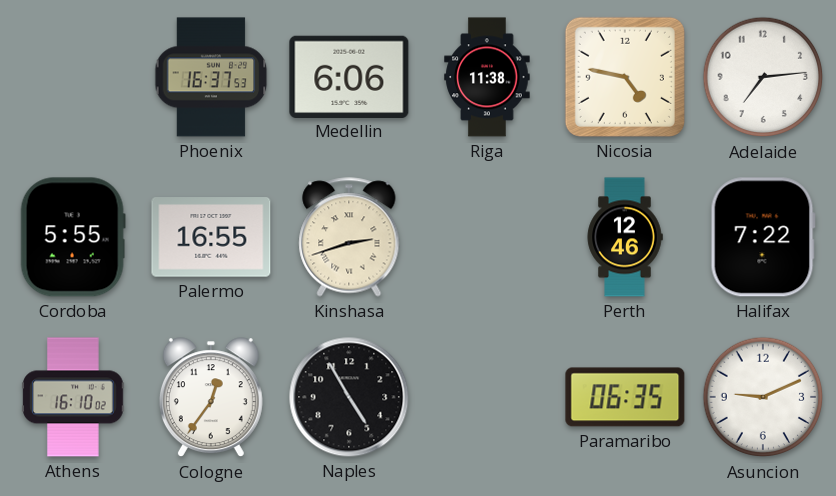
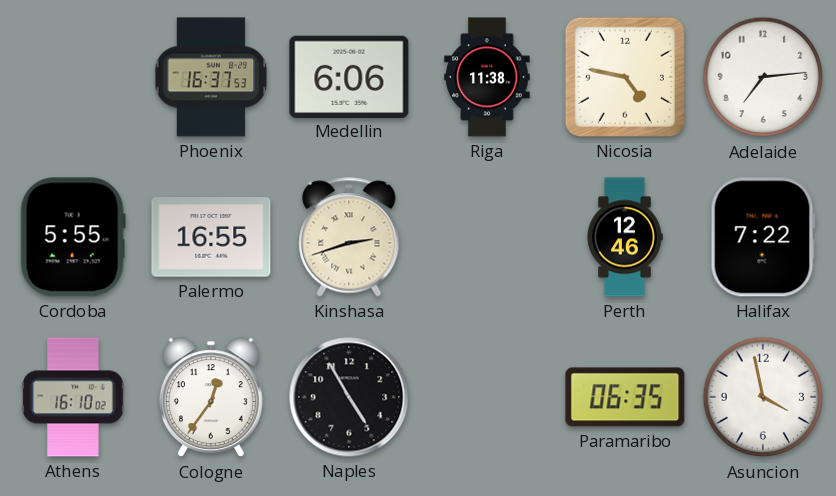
Asuncion: 9:11 -> 3:58
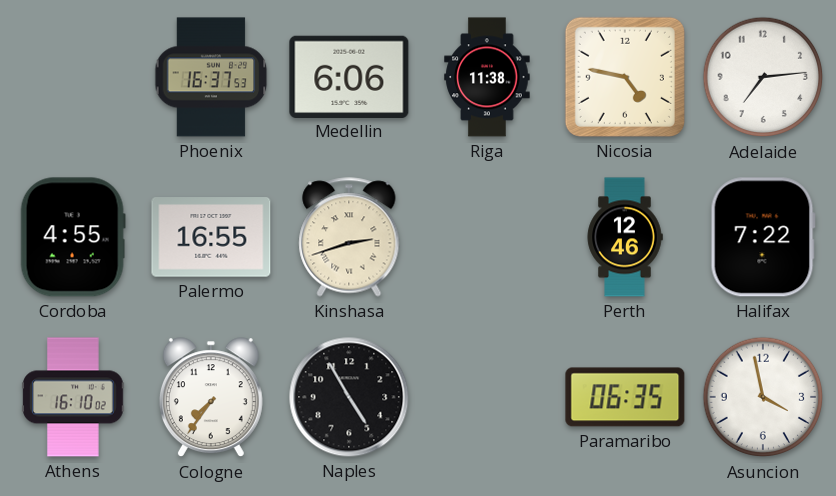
Cordoba: 5:55 -> 4:55
Cologne: 12:36 -> 7:36
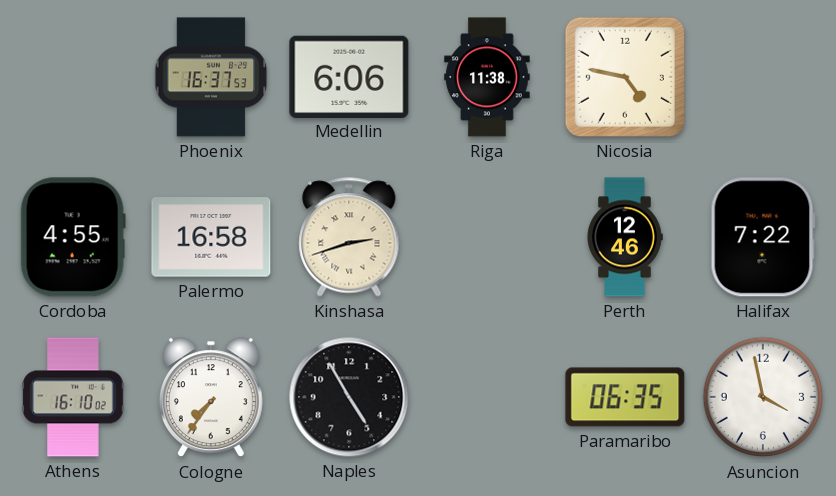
Adelaide: 7:14 -> none
Palermo: 16:55 -> 16:58
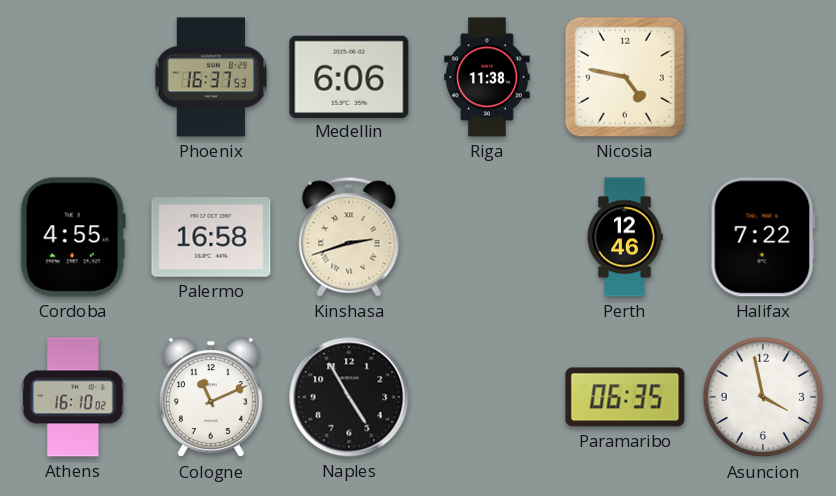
Cologne: 7:36 -> 11:11
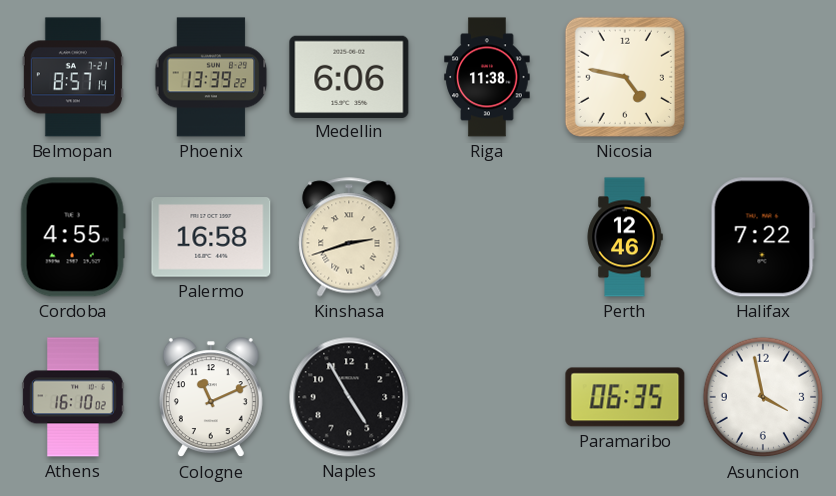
Belmopan: none -> 8:57
Phoenix: 16:37 -> 13:39
